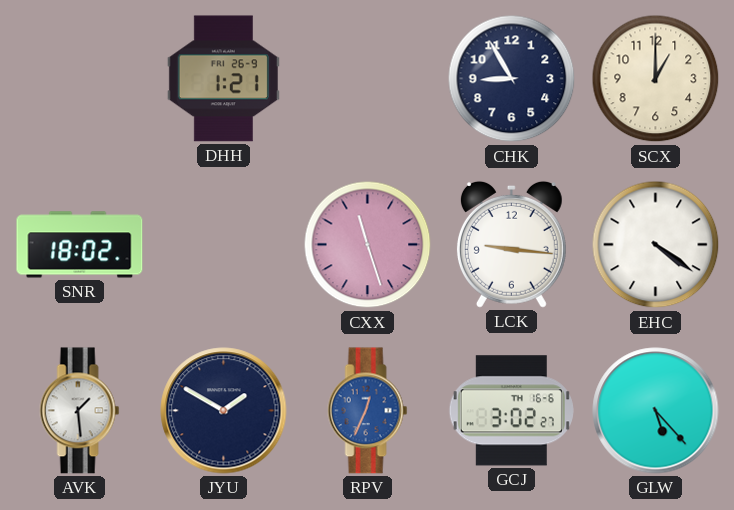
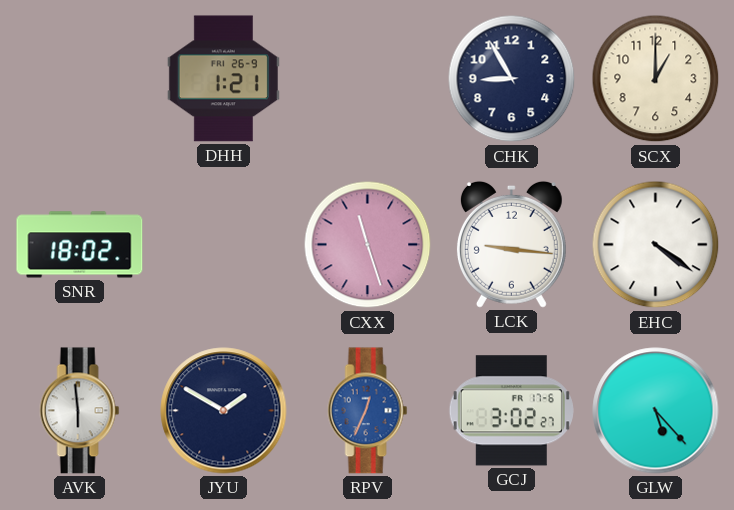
AVK: 1:29 -> 5:59
GCJ date: TH 16-6 -> FR 17-6
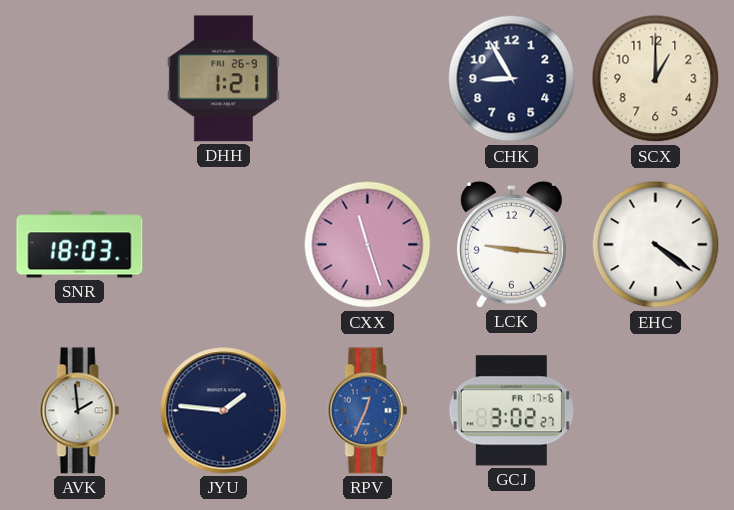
SNR: 18:02 -> 18:03
AVK: 5:59 -> 1:59
JYU: 1:50 -> 1:46
GLW: 5:23 -> none
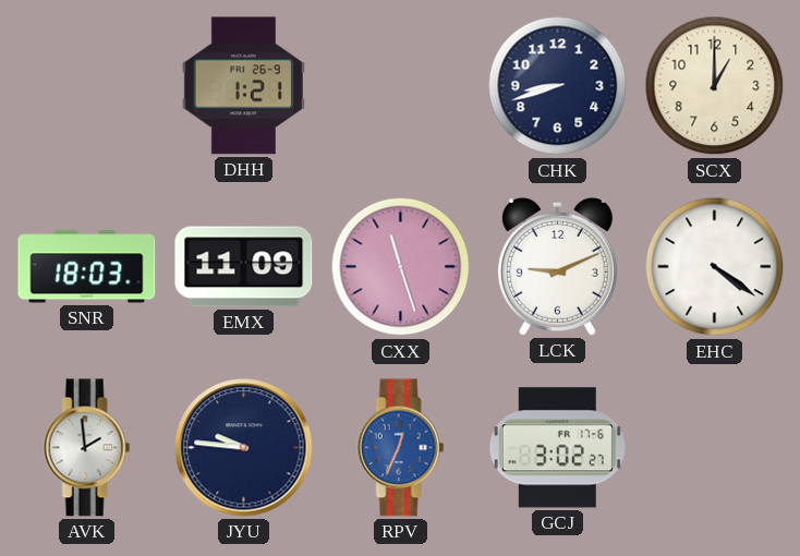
CHK: 8:55 -> 8:42
EMX: none -> 11:09
LCK: 9:16 -> 9:11
JYU: 1:46 -> 9:46
